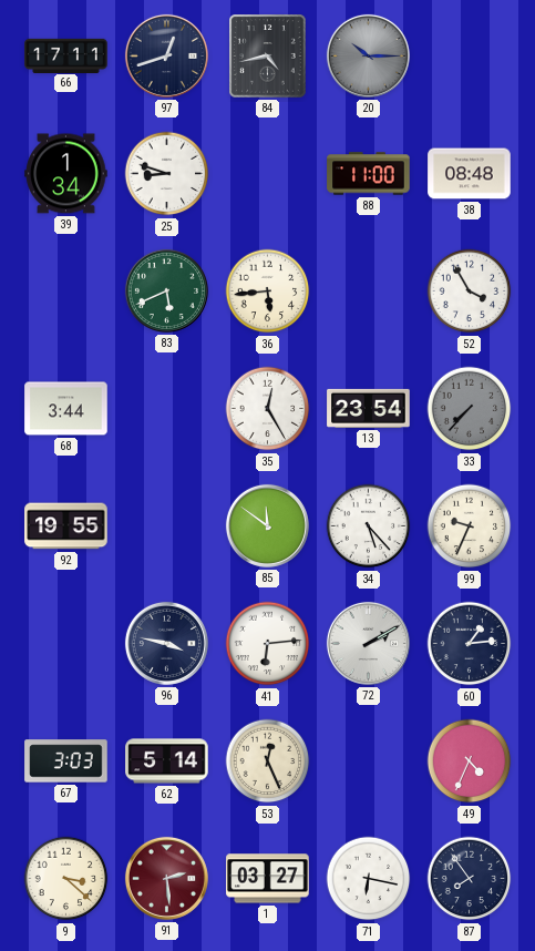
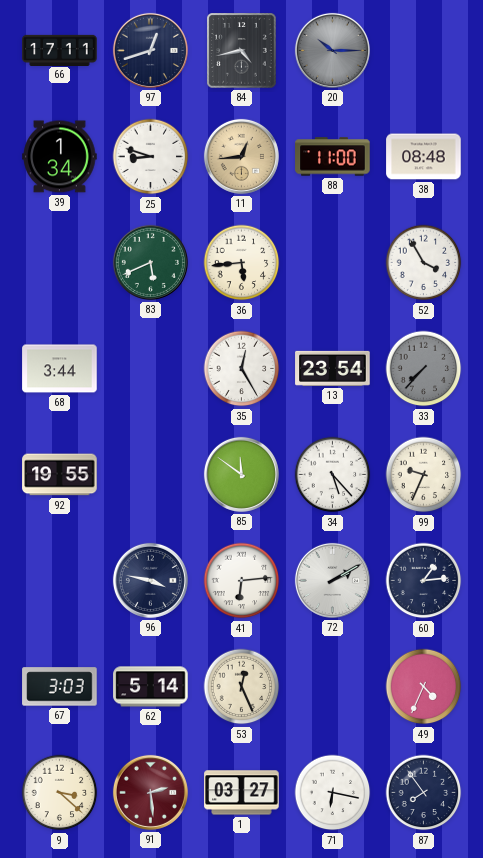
11: none -> 12:44
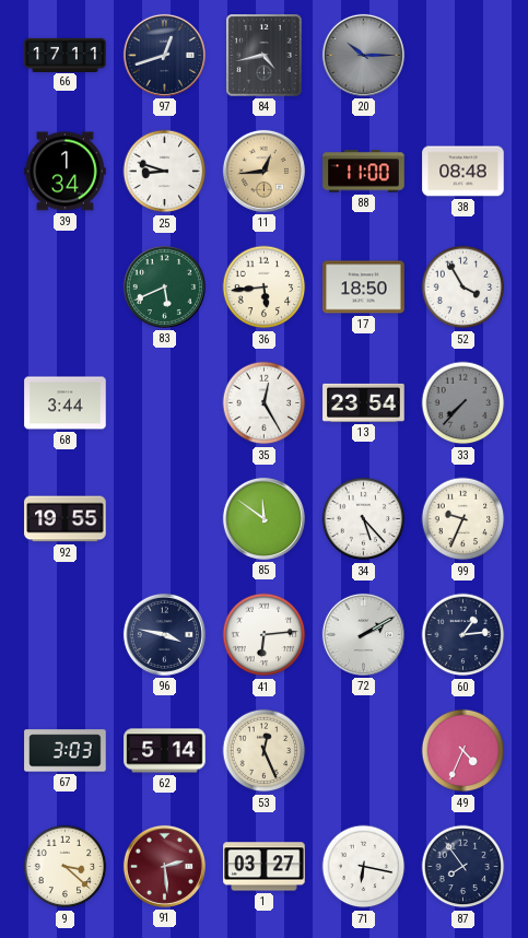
17: none -> 18:50
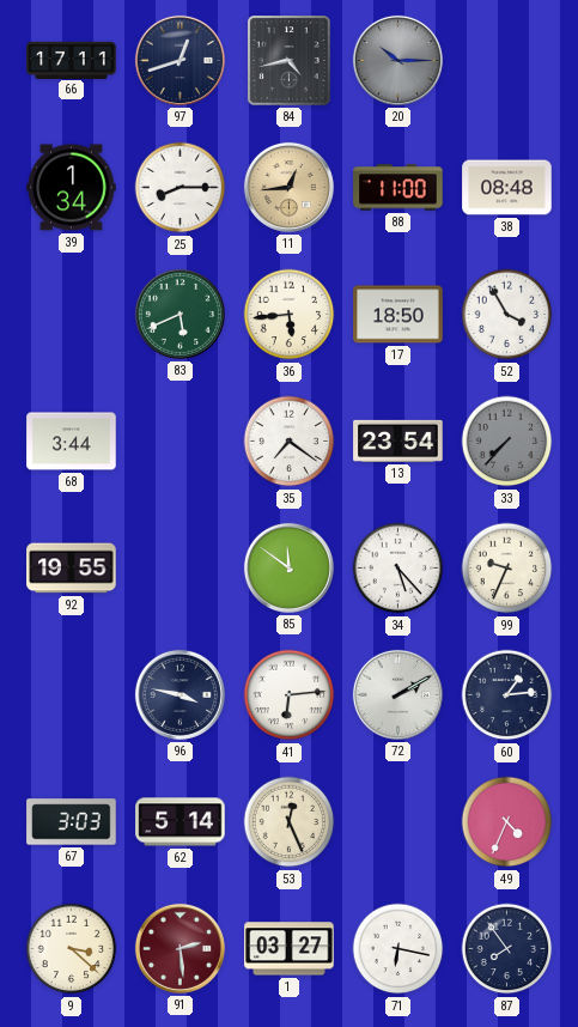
25: 8:48 -> 8:15
35: 12:25 -> 7:21
